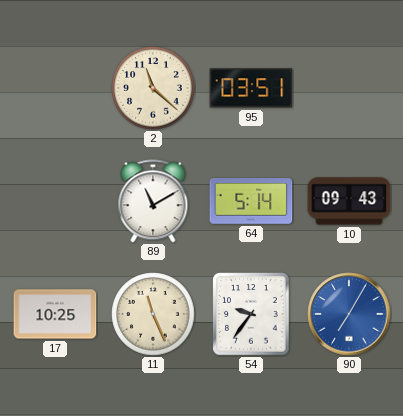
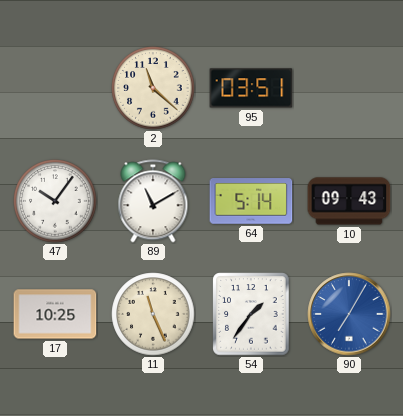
47: none -> 10:06
54: 9:36 -> 1:36
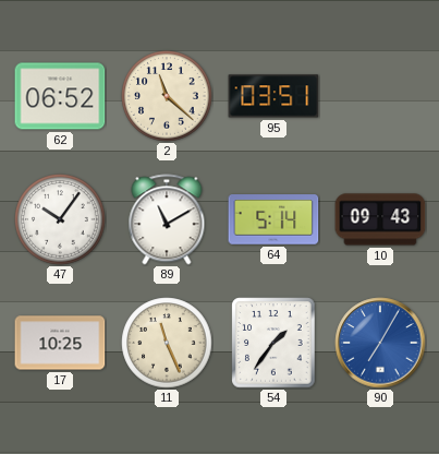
62: none -> 06:52
